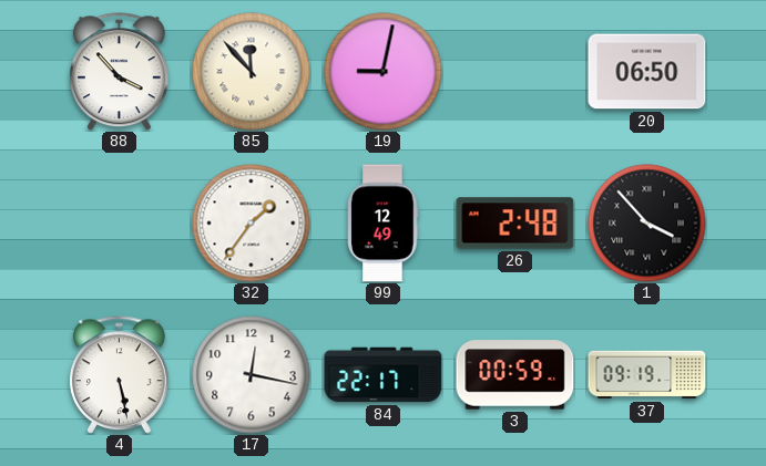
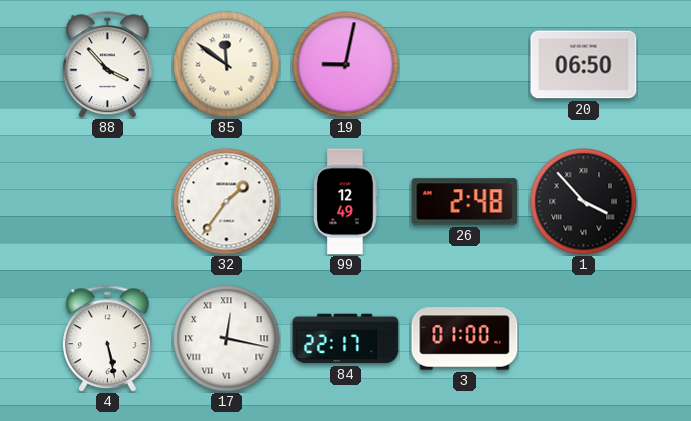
85: 11:53 -> 11:51
17 numerals: Arabic -> Roman
3: 00:59 -> 01:00
37: 09:19 -> none
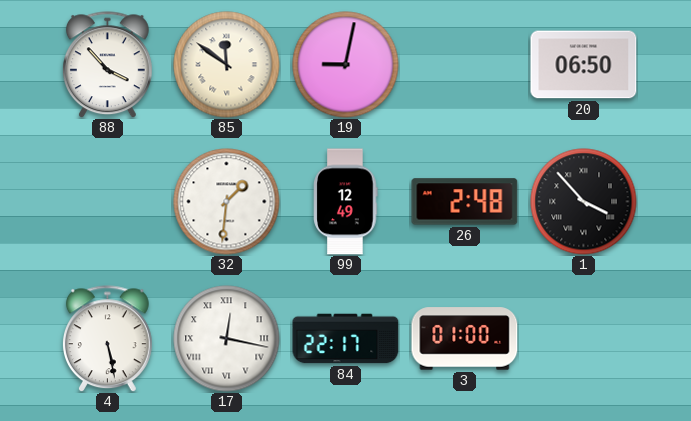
32: 1:36 -> 1:31
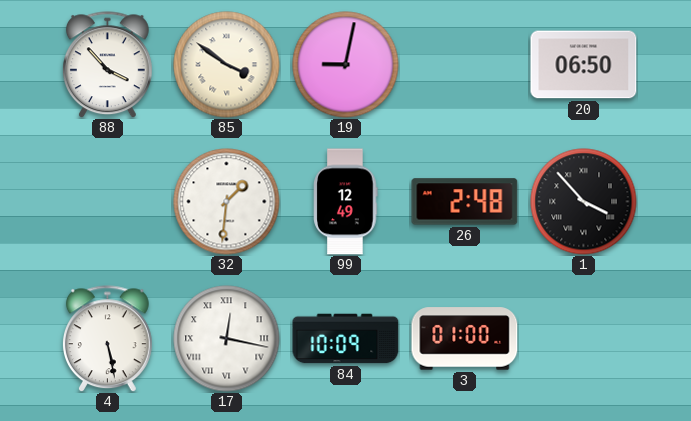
85: 11:51 -> 3:51
84: 22:17 -> 10:09
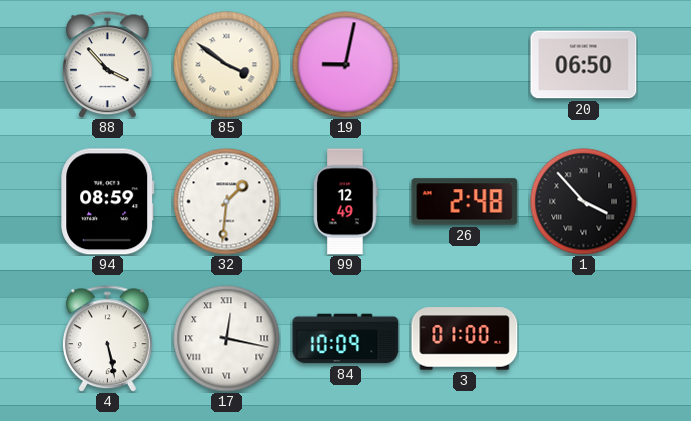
94: none -> 08:59
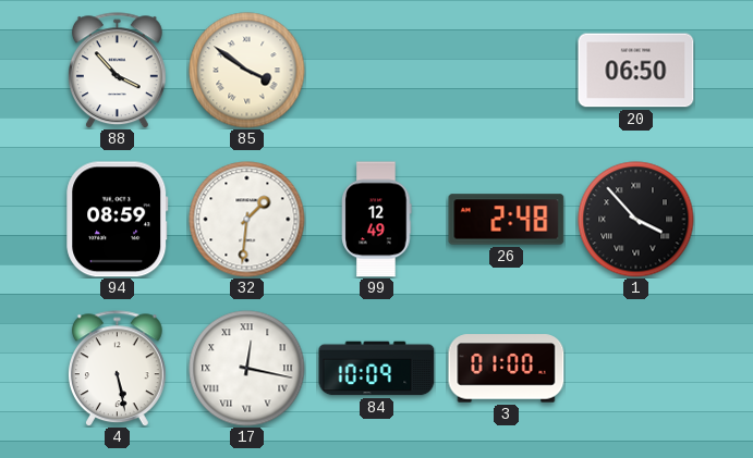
19: 9:02 -> none
